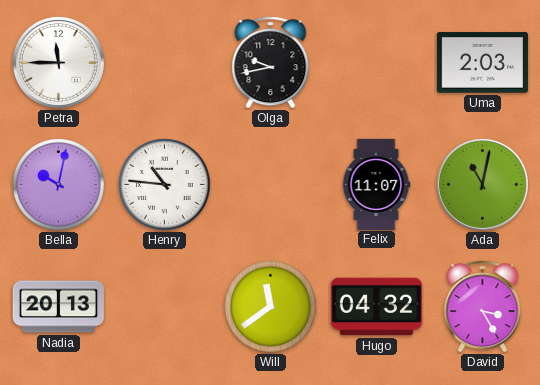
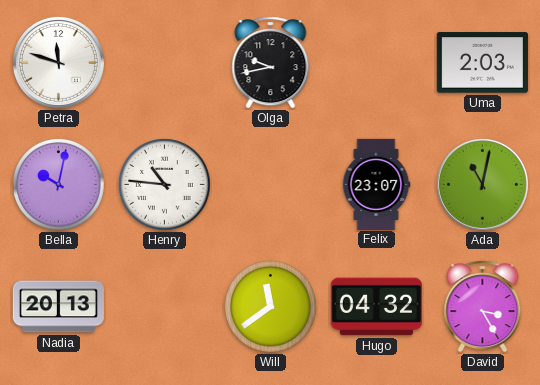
Petra: 11:45 -> 11:48
Felix: 11:07 -> 23:07
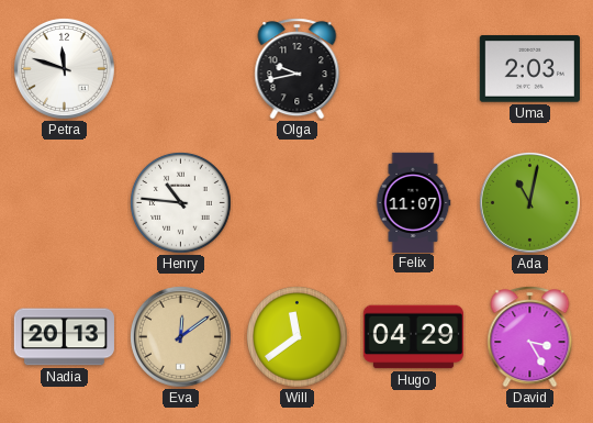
Bella: 10:02 -> none
Felix: 23:07 -> 11:07
Eva: none -> 12:09
Hugo: 04:32 -> 04:29
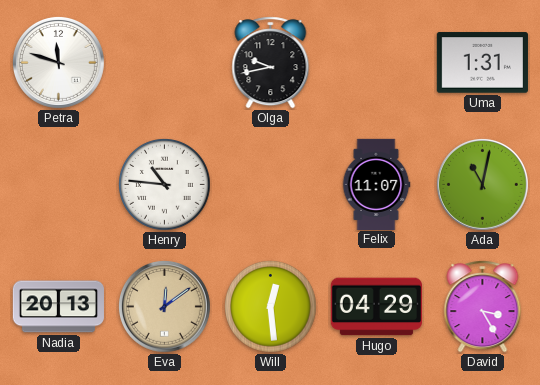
Uma: 2:03 -> 1:31
Will: 11:39 -> 12:29
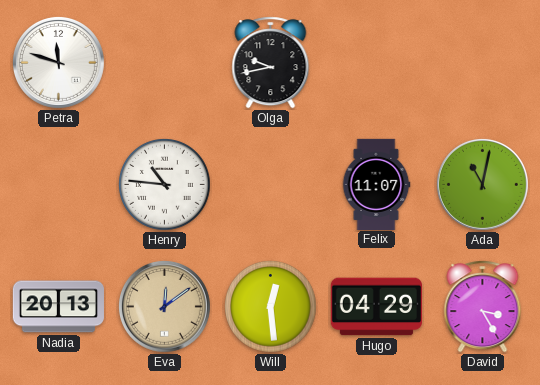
Uma: 1:31 -> none
